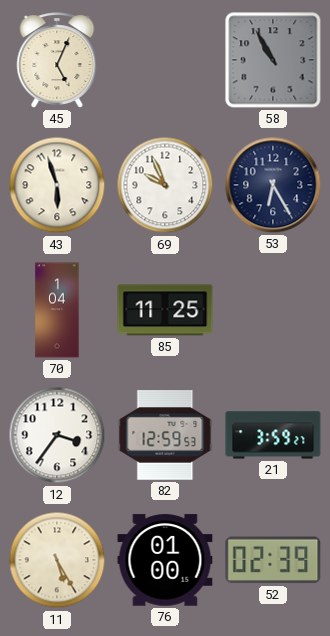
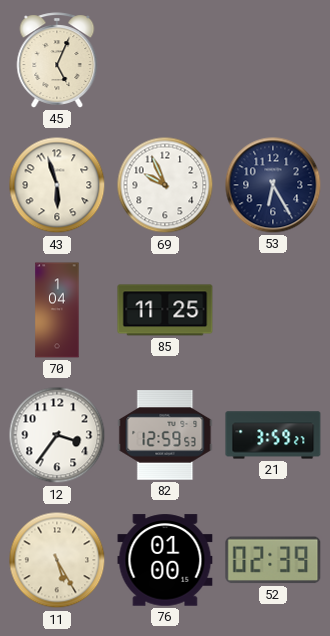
58: 10:55 -> none
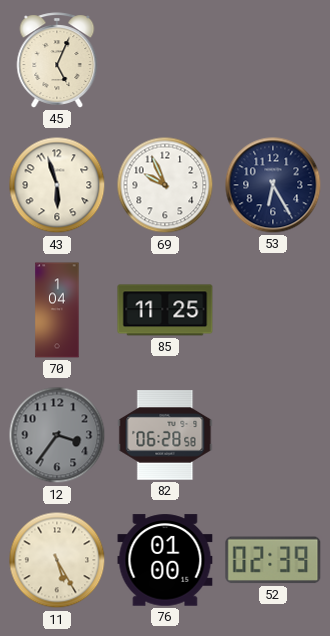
12 dial: white -> grey
82: 12:59 -> 06:28
21: 3:59 -> none
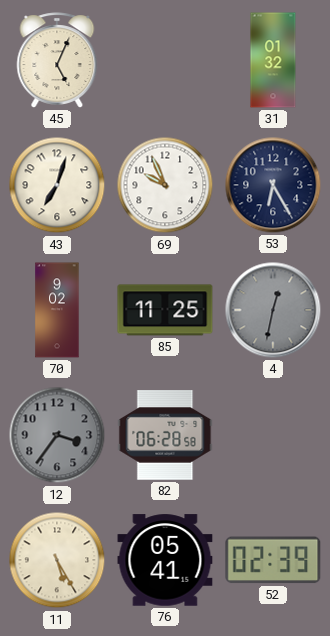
31: none -> 01:32
43: 5:57 -> 7:03
70: 1:04 -> 9:02
4: none -> 12:32
76: 01:00 -> 05:41
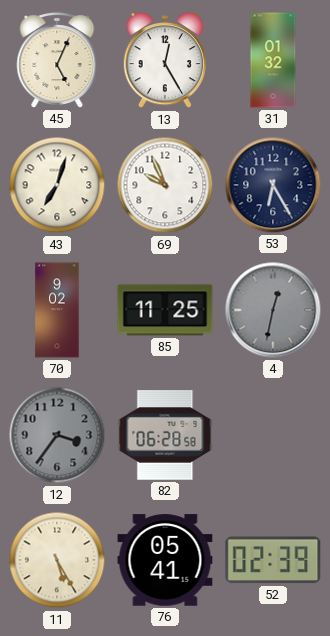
13: none -> 12:25
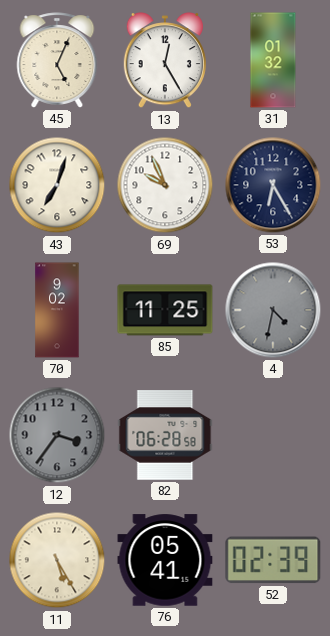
4: 12:32 -> 4:32
